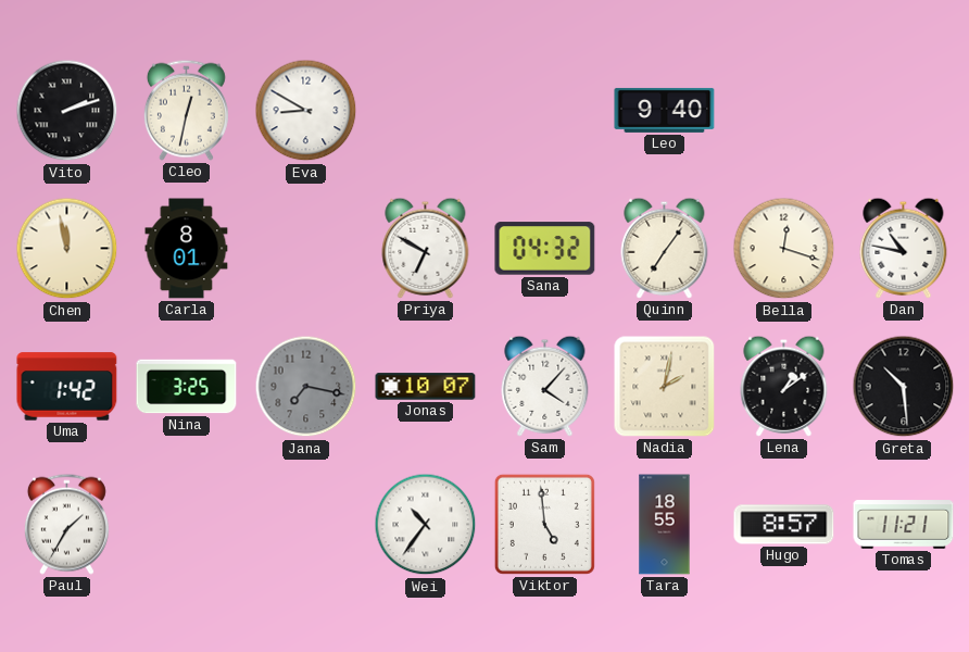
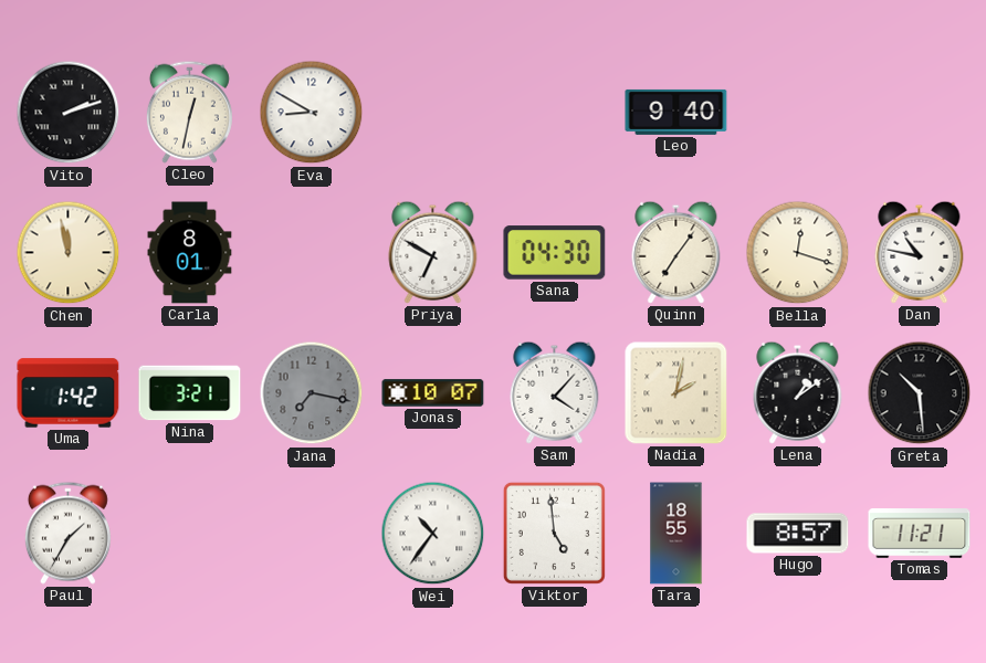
Sana: 04:32 -> 04:30
Nina: 3:25 -> 3:21
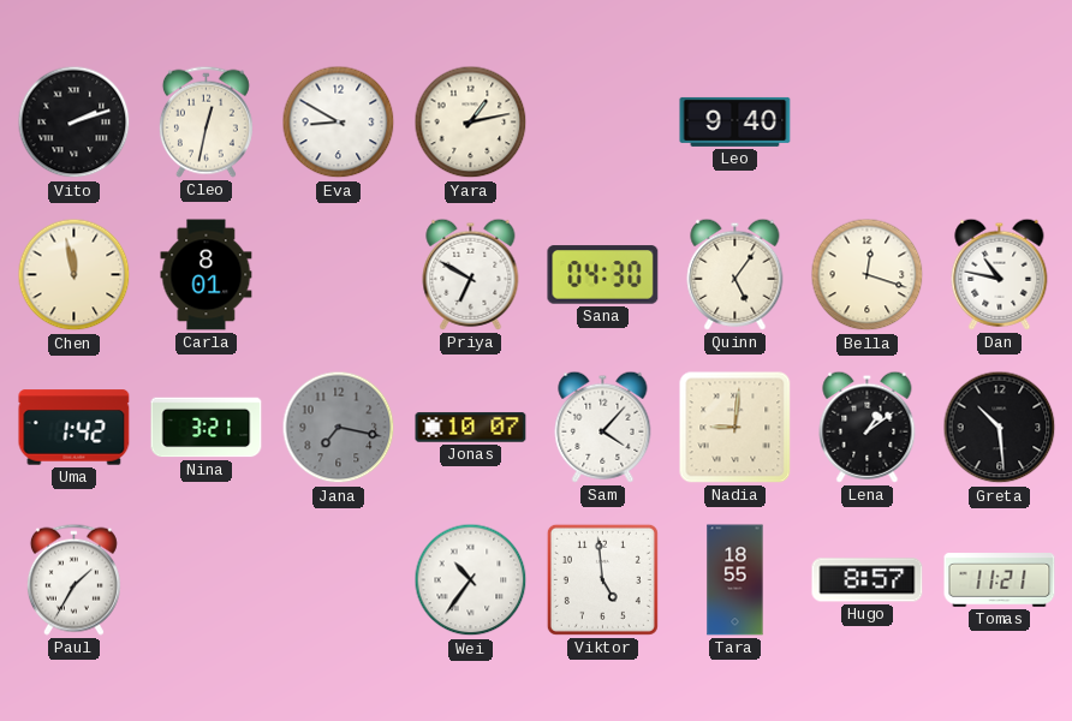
Yara: none -> 1:13
Quinn: 7:06 -> 5:06
Nadia: 2:02 -> 9:01
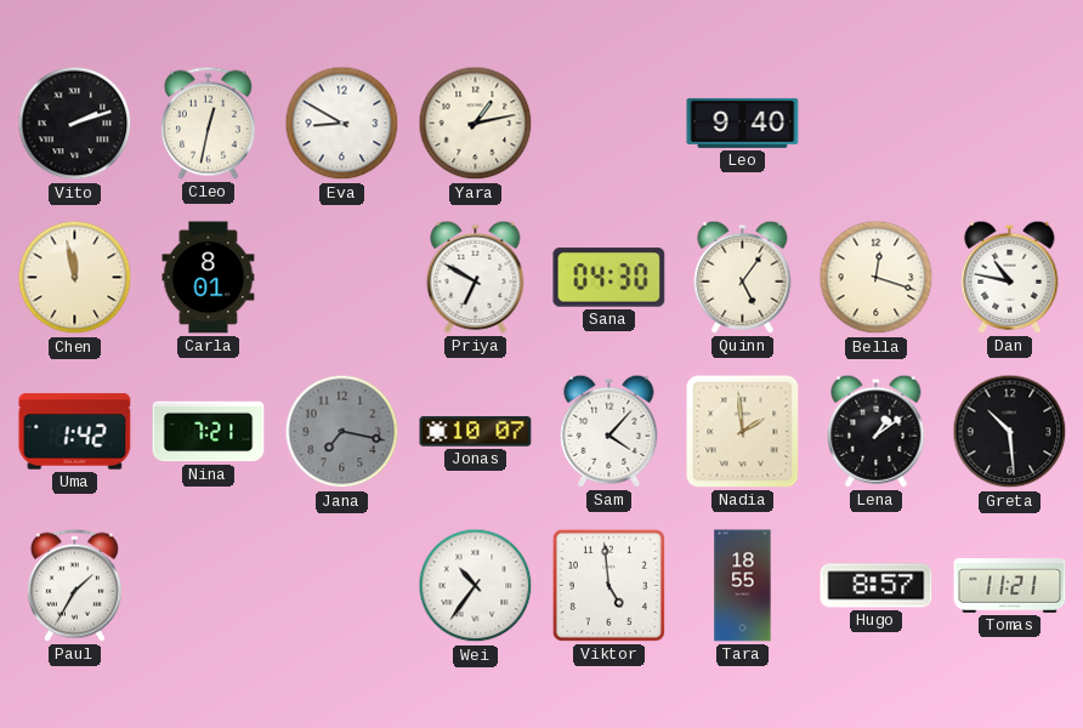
Nina: 3:21 -> 7:21
Nadia: 9:01 -> 1:59
